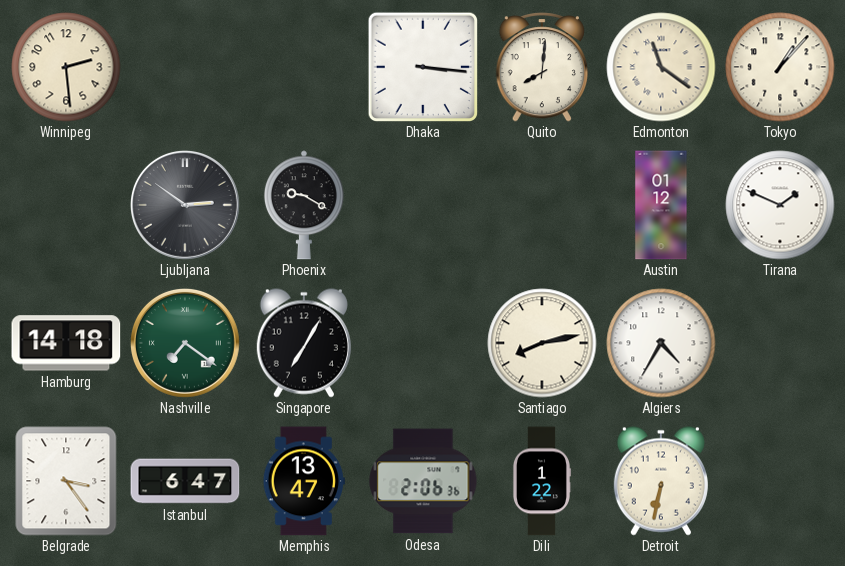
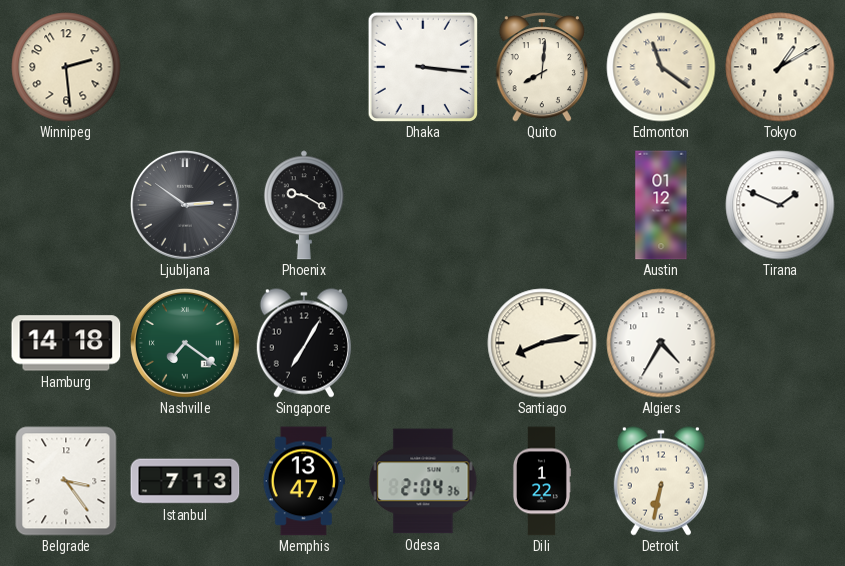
Tokyo: 1:07 -> 1:10
Istanbul: 6:47 -> 7:13
Odesa: 2:06 -> 2:04
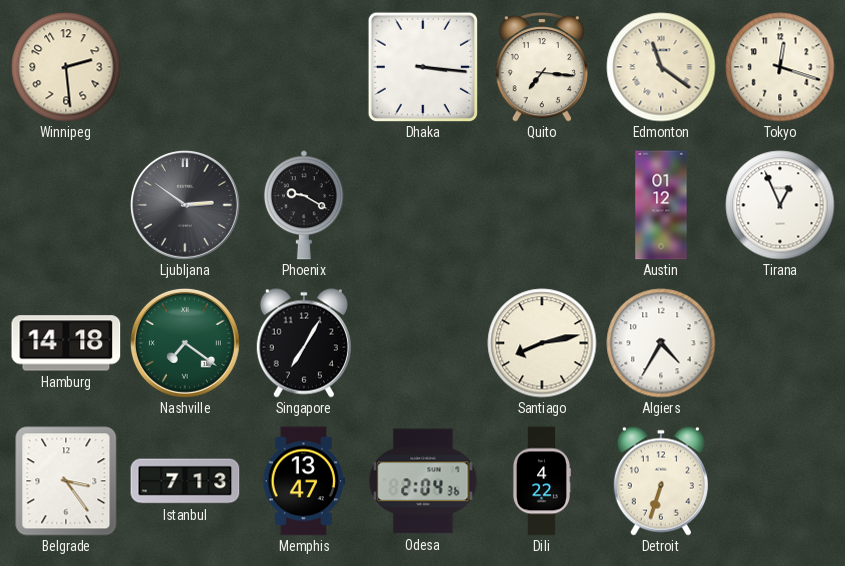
Quito: 8:01 -> 7:16
Tokyo: 1:10 -> 12:18
Tirana: 1:49 -> 12:56
Dili: 1:22 -> 4:22
Detroit: 6:32 -> 6:33
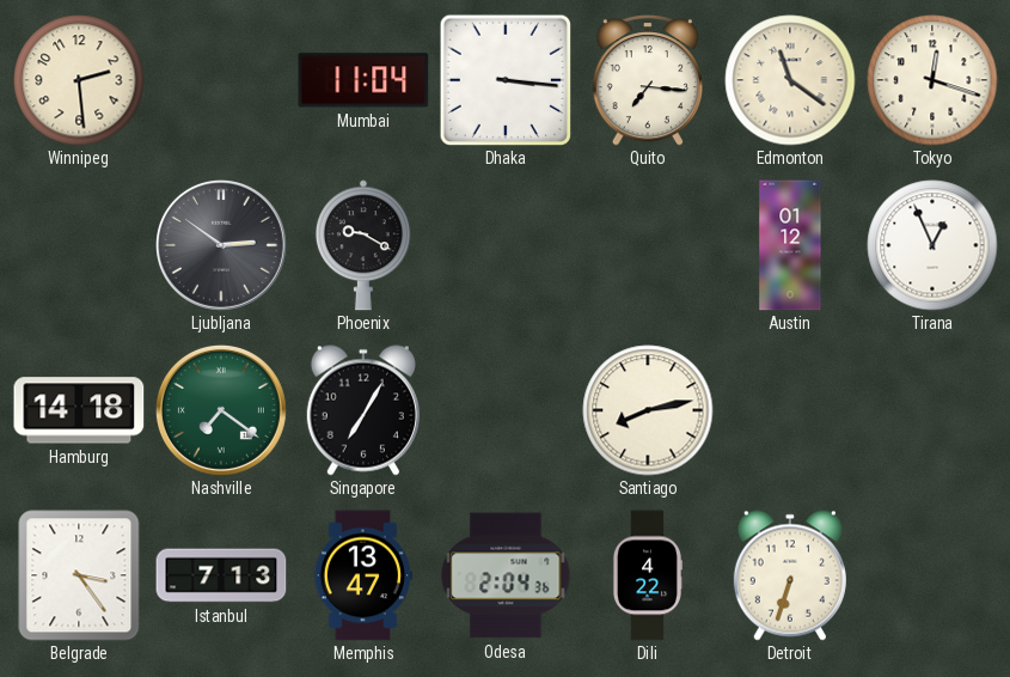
Mumbai: none -> 11:04
Algiers: 4:35 -> none
